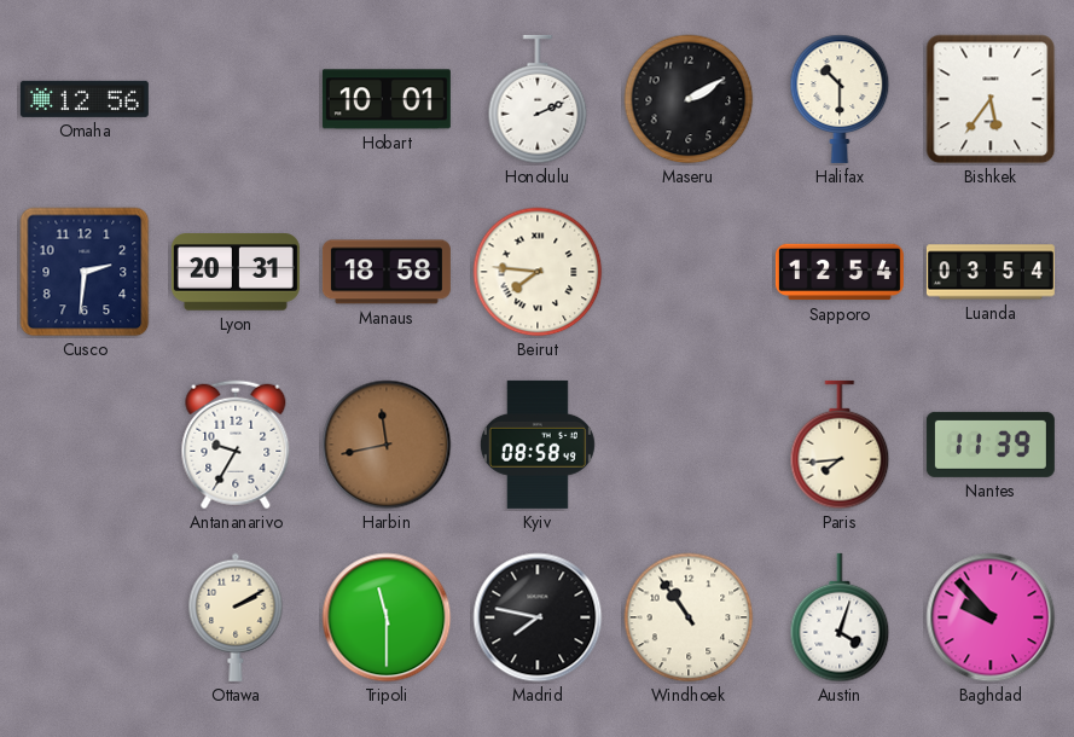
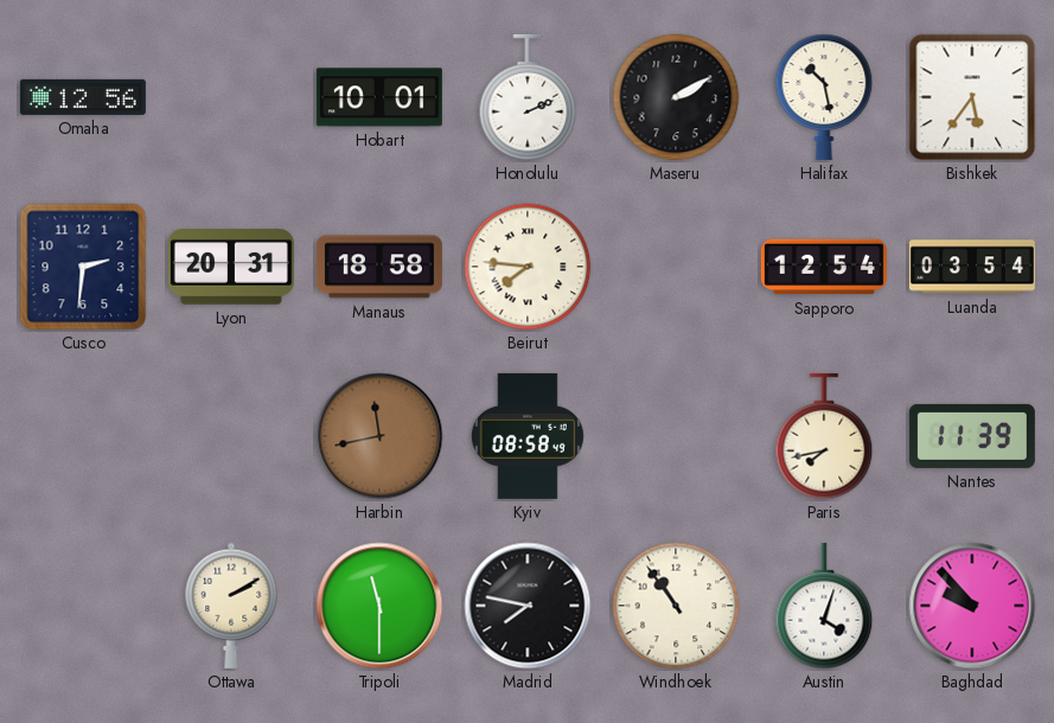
Halifax: 10:30 -> 10:28
Antananarivo: 9:35 -> none
Paris: 7:44 -> 7:43
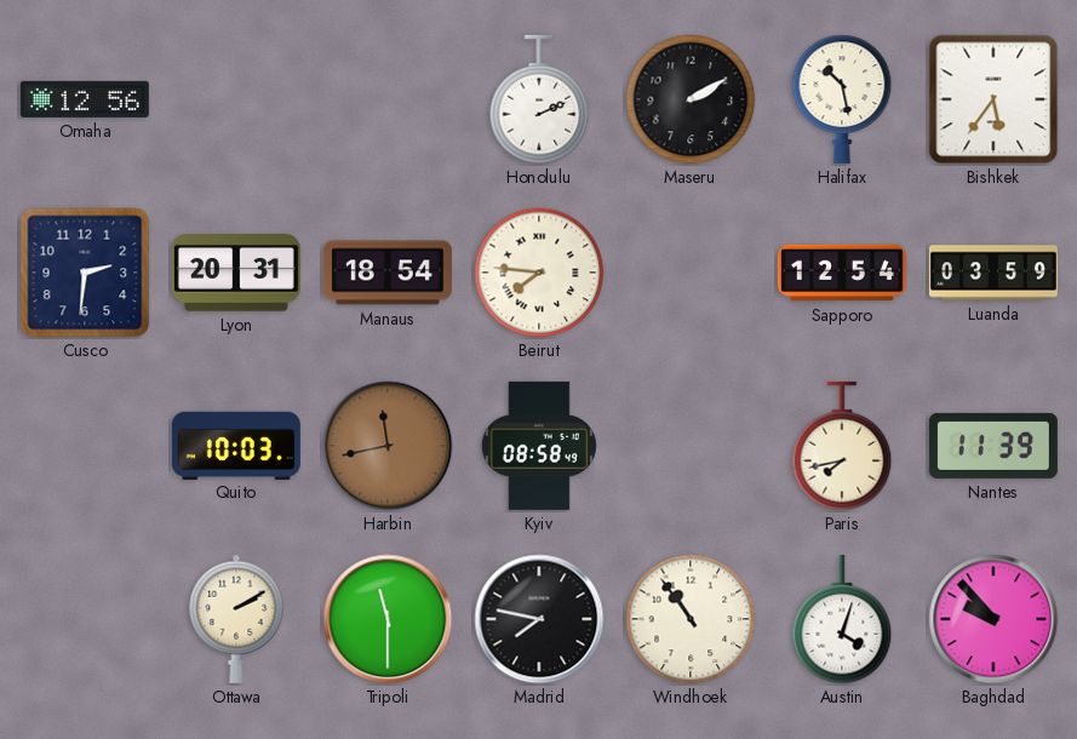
Hobart: 10:01 -> none
Manaus: 18:58 -> 18:54
Luanda: 03:54 -> 03:59
Quito: none -> 10:03
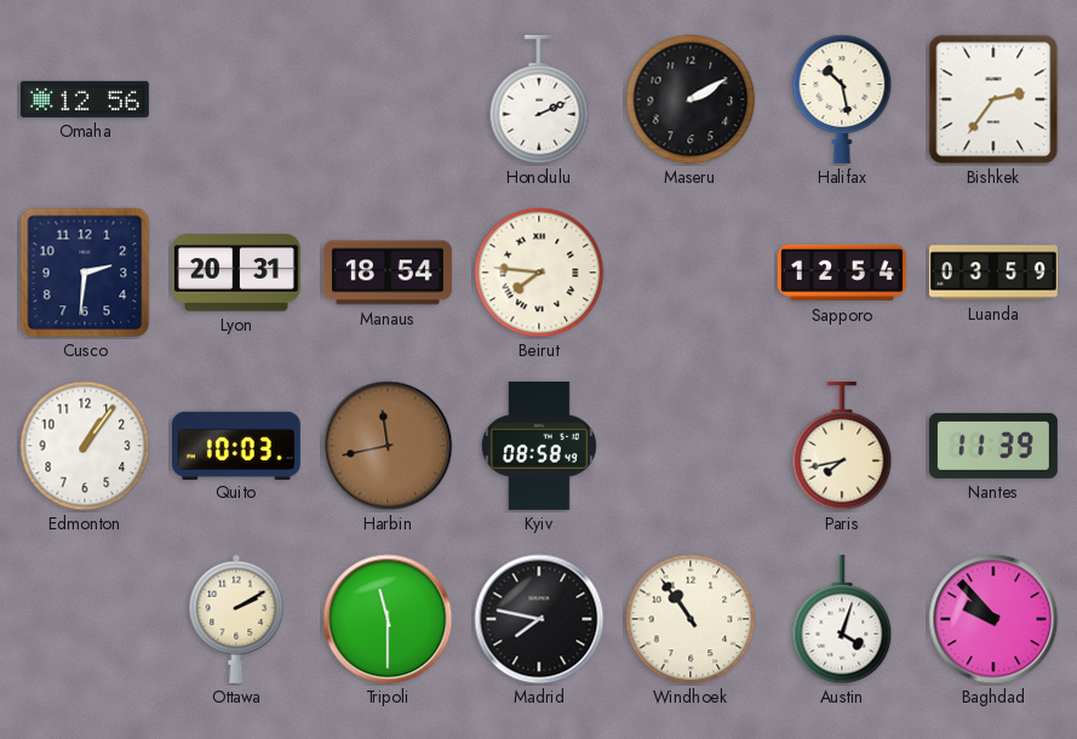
Bishkek: 5:36 -> 2:36
Edmonton: none -> 1:06
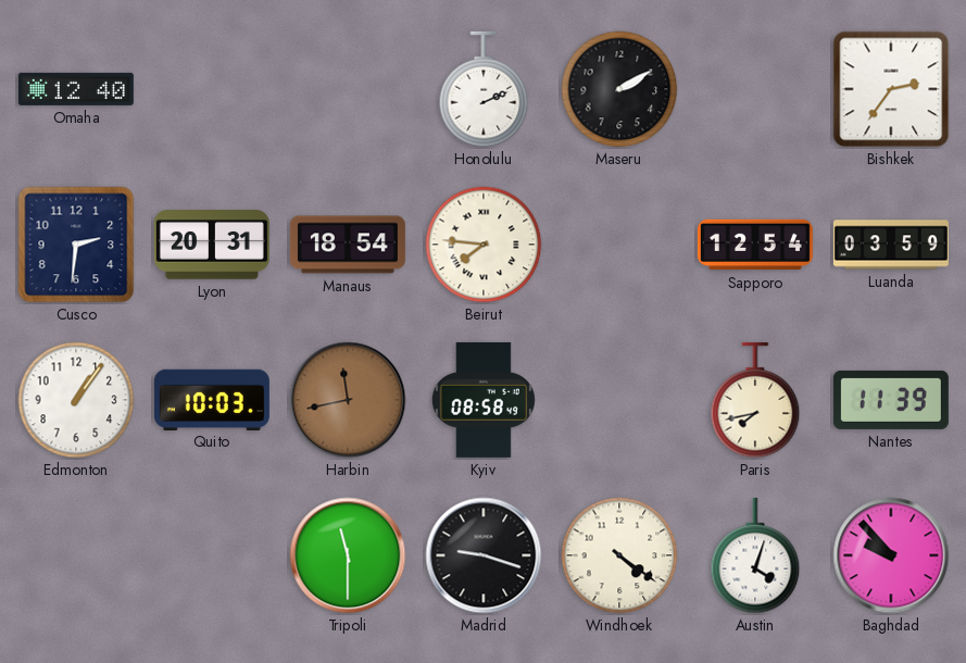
Omaha: 12:56 -> 12:40
Halifax: 10:28 -> none
Ottawa: 2:10 -> none
Madrid: 7:47 -> 9:18
Windhoek: 10:54 -> 4:21
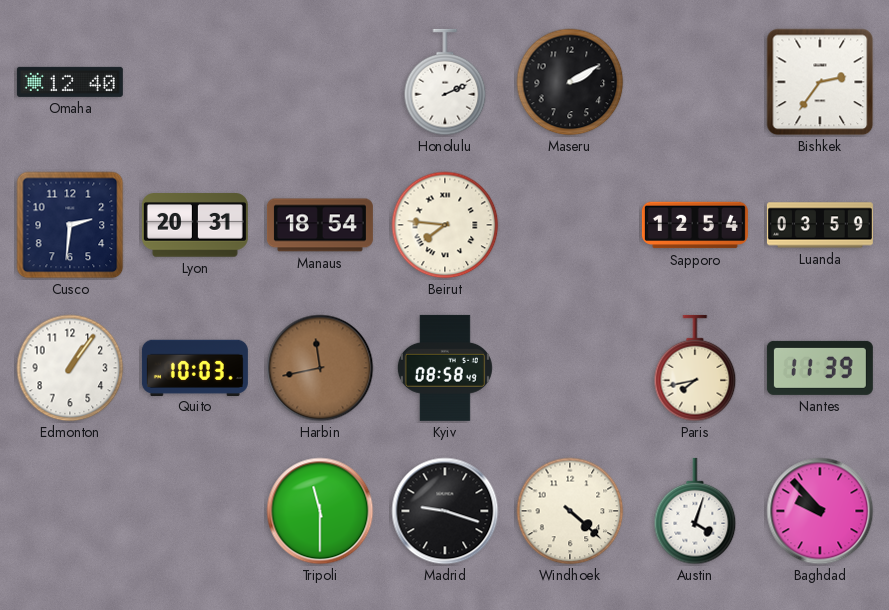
Windhoek: 4:21 -> 4:22
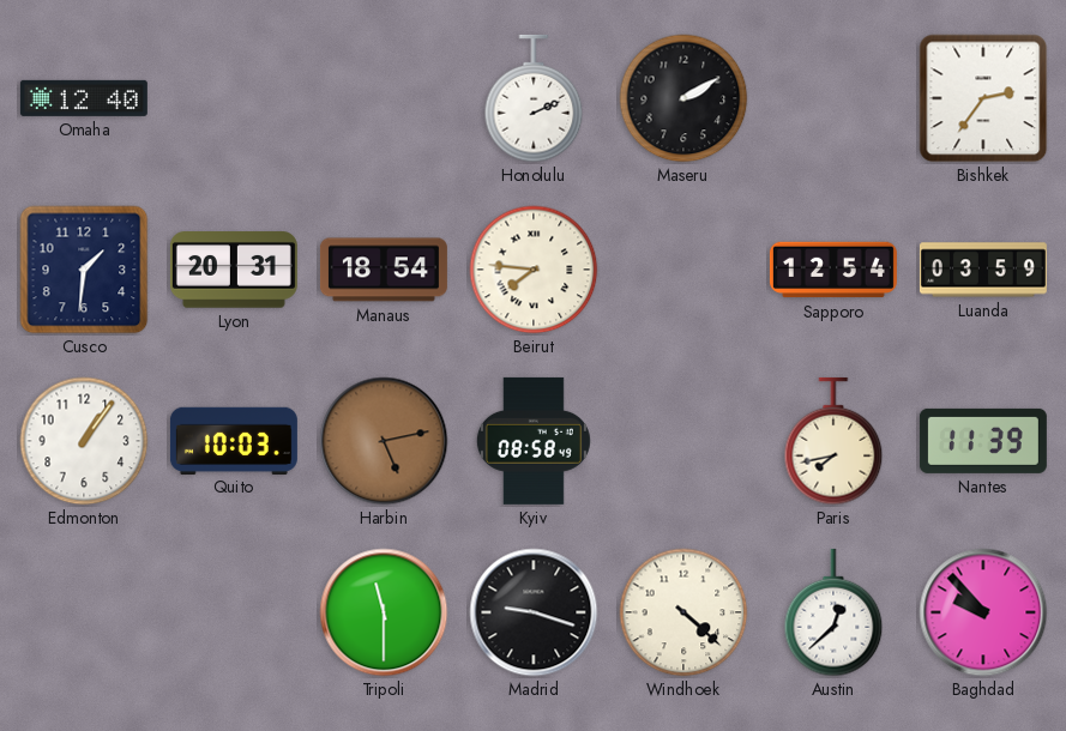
Cusco: 2:31 -> 1:31
Harbin: 11:43 -> 5:13
Austin: 4:03 -> 12:38
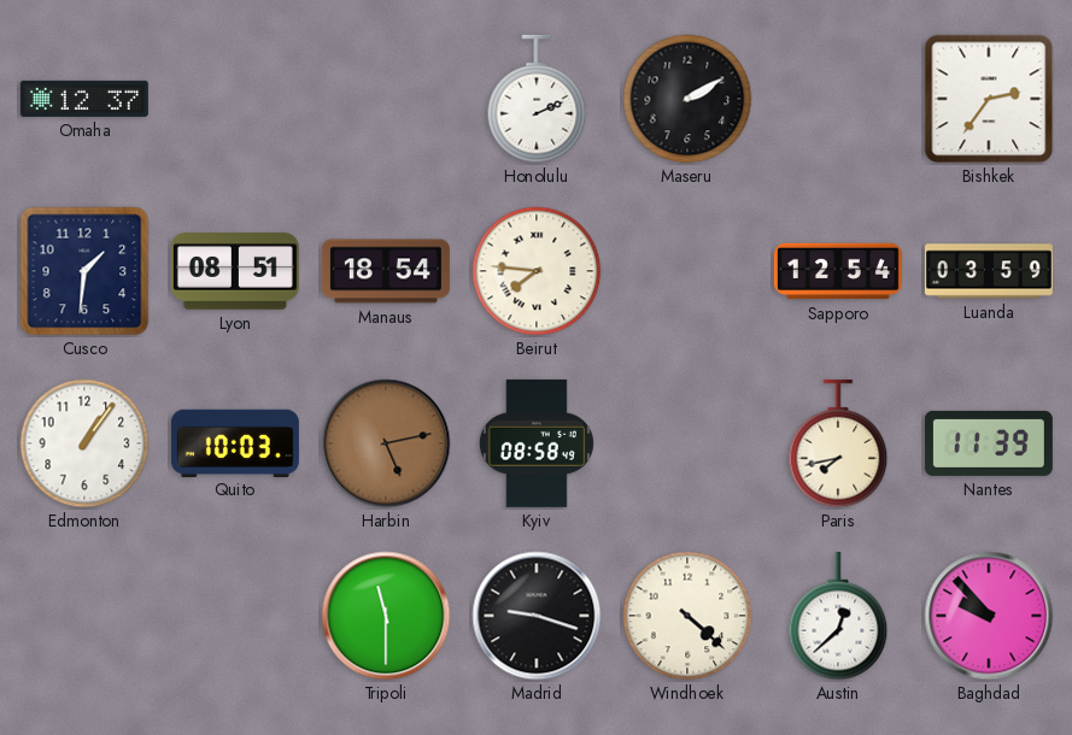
Omaha: 12:40 -> 12:37
Lyon: 20:31 -> 08:51
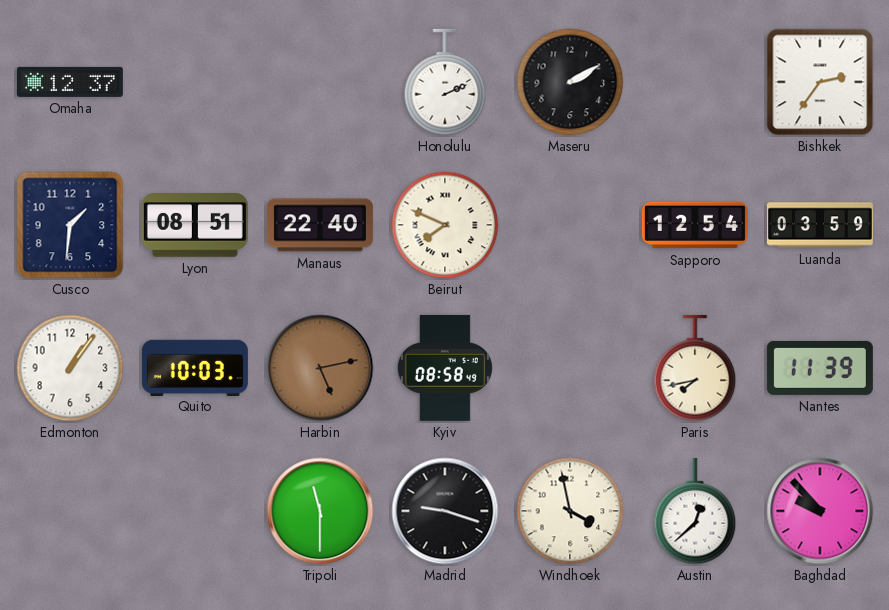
Manaus: 18:54 -> 22:40
Beirut: 7:46 -> 7:49
Windhoek: 4:22 -> 3:58
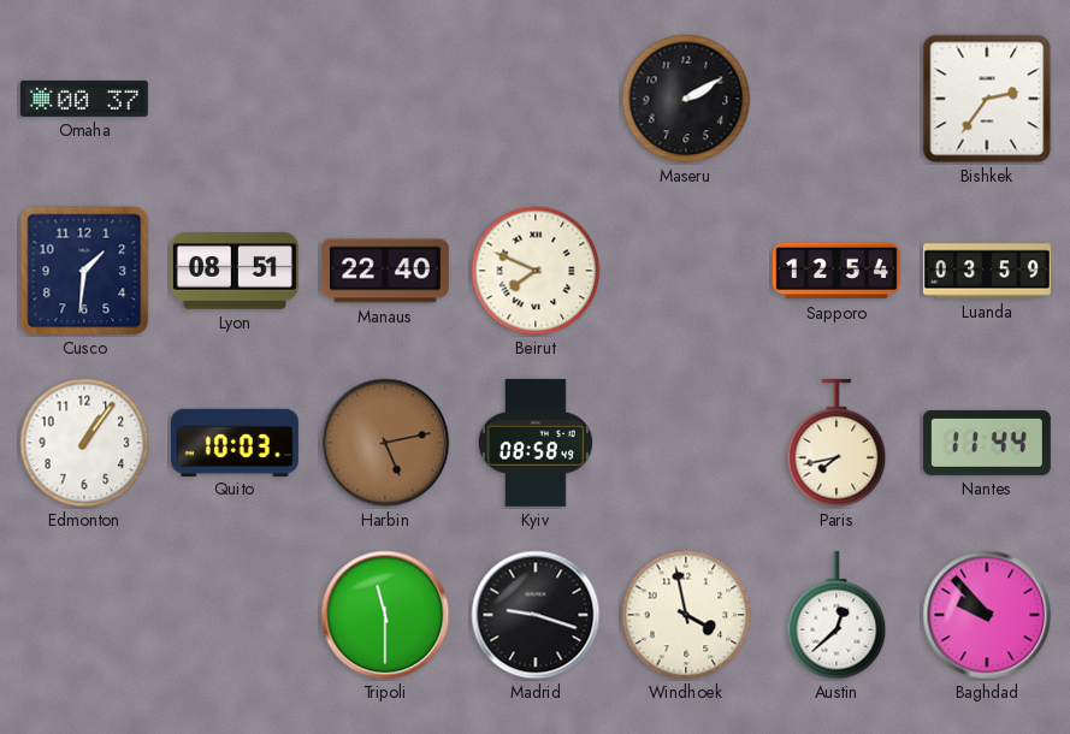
Omaha: 12:37 -> 00:37
Honolulu: 2:11 -> none
Nantes: 11:39 -> 11:44
